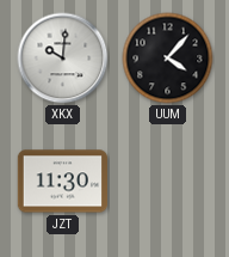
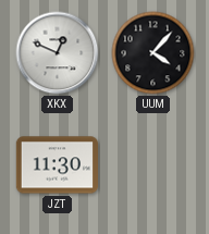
XKX: 10:01 -> 12:49
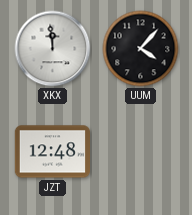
XKX: 12:49 -> 11:59
JZT: 11:30 -> 12:48
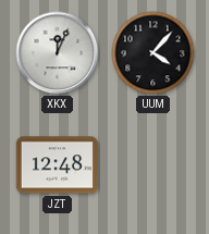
XKX: 11:59 -> 12:04
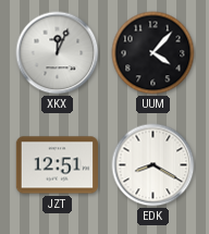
JZT: 12:48 -> 12:51
EDK: none -> 8:20
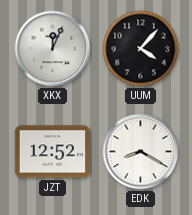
JZT: 12:51 -> 12:52
